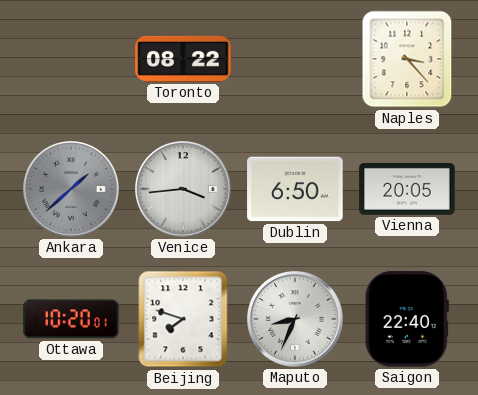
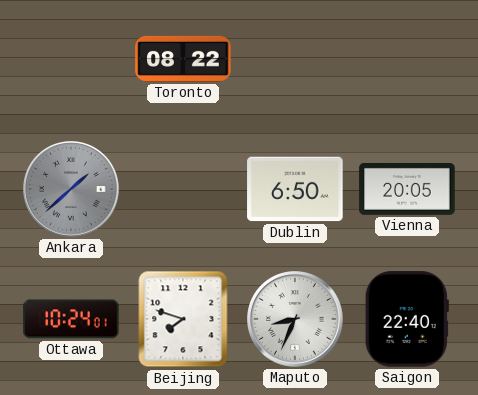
Naples: 3:23 -> none
Venice: 3:44 -> none
Ottawa: 10:20 -> 10:24
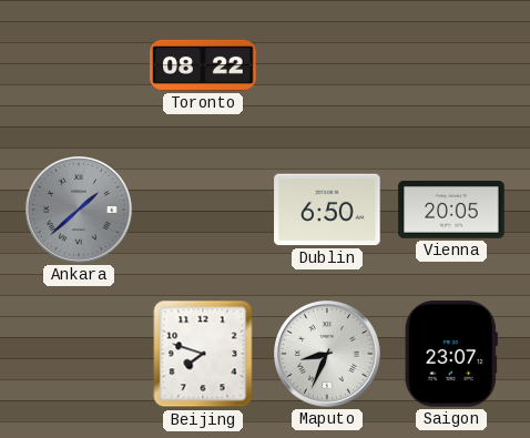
Ottawa: 10:24 -> none
Saigon: 22:40 -> 23:07
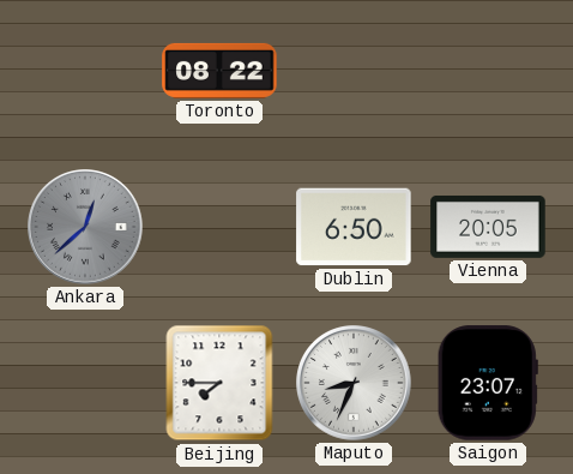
Ankara: 1:38 -> 12:38
Beijing: 7:48 -> 7:45
